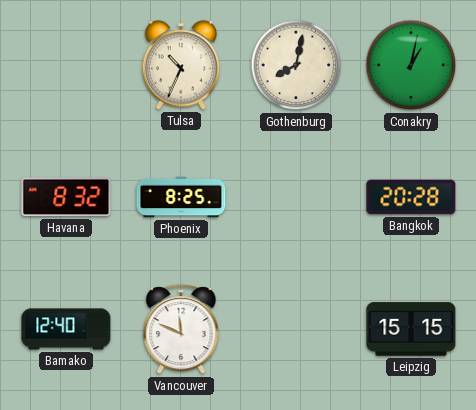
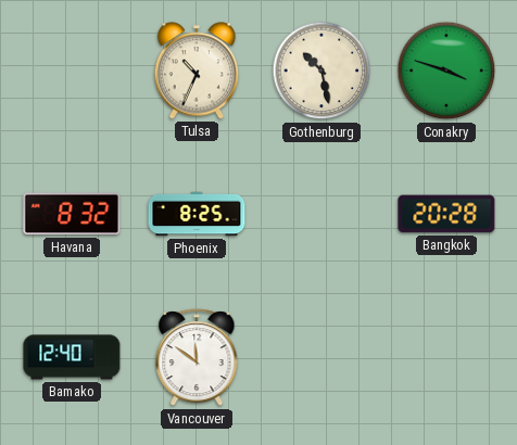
Gothenburg: 8:02 -> 10:28
Conakry: 1:02 -> 3:48
Vancouver: 11:49 -> 11:51
Leipzig: 15:15 -> none
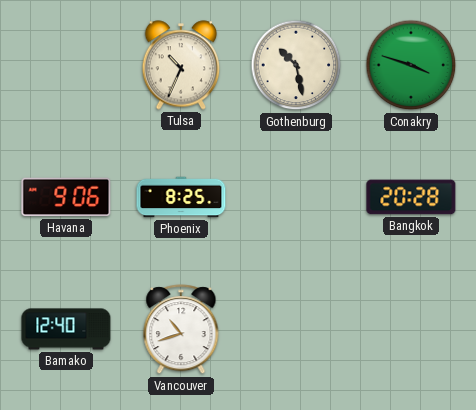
Havana: 8:32 -> 9:06
Vancouver: 11:51 -> 10:42
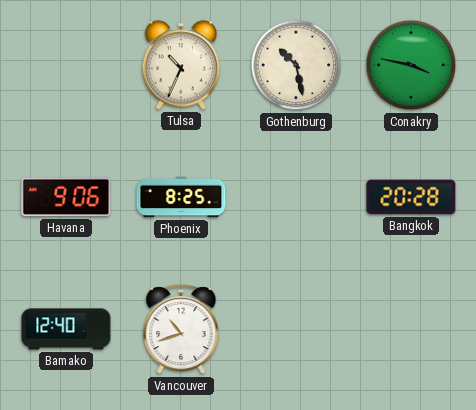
Conakry: 3:48 -> 3:47
